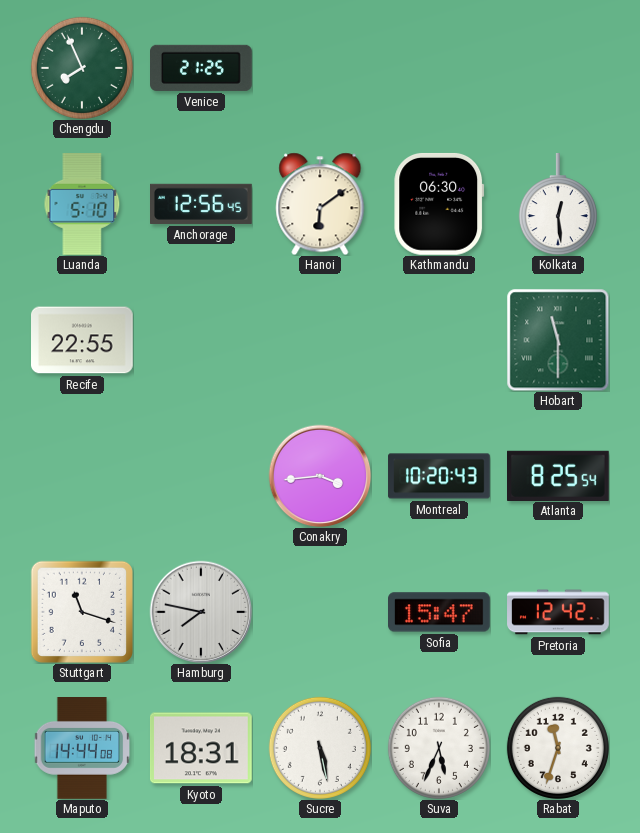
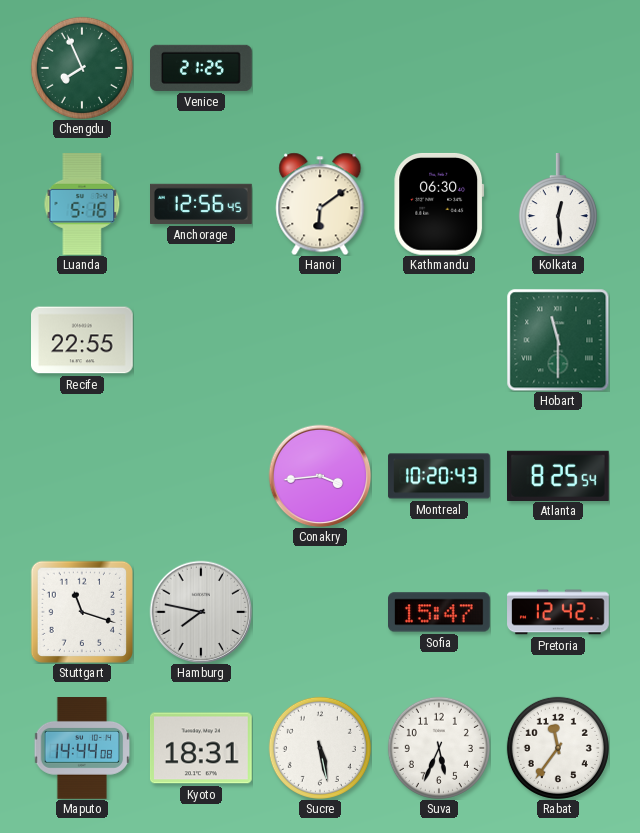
Luanda: 5:10 -> 5:16
Rabat: 11:33 -> 11:36
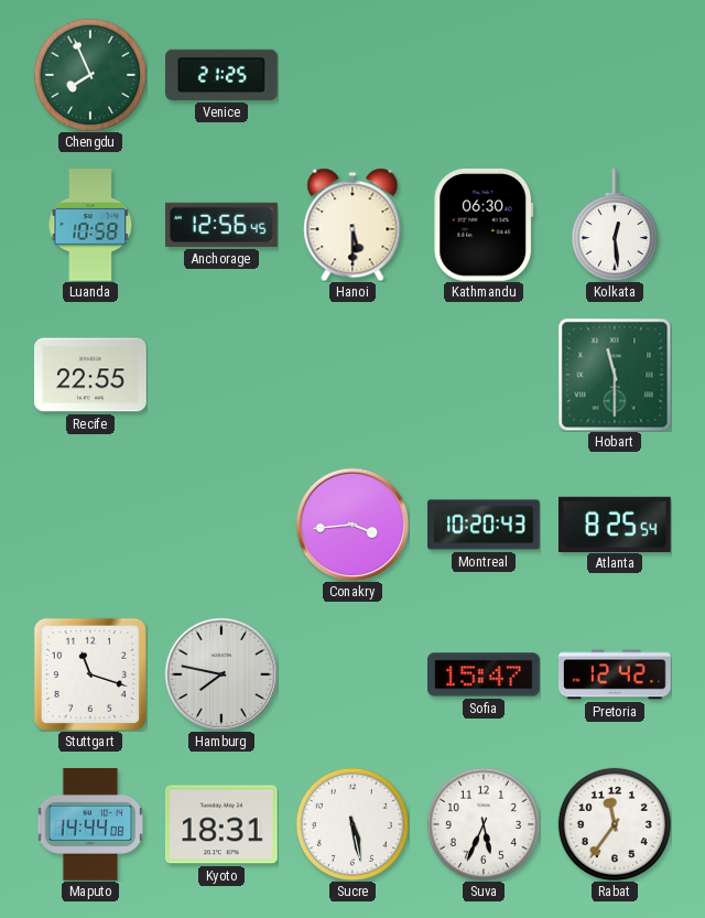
Luanda: 5:16 -> 10:58
Hanoi: 6:09 -> 5:30
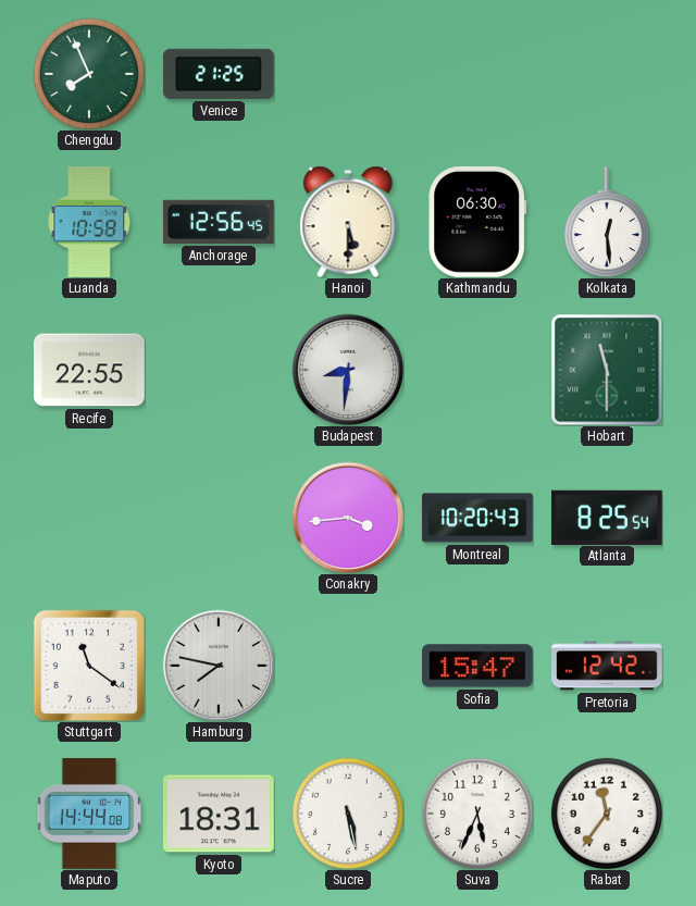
Budapest: none -> 8:31
Stuttgart: 11:18 -> 11:21
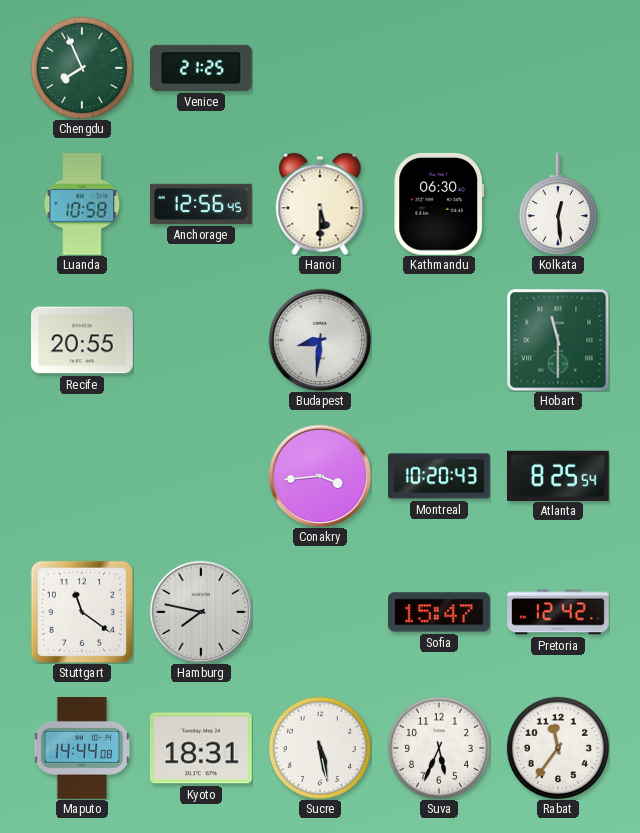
Recife: 22:55 -> 20:55
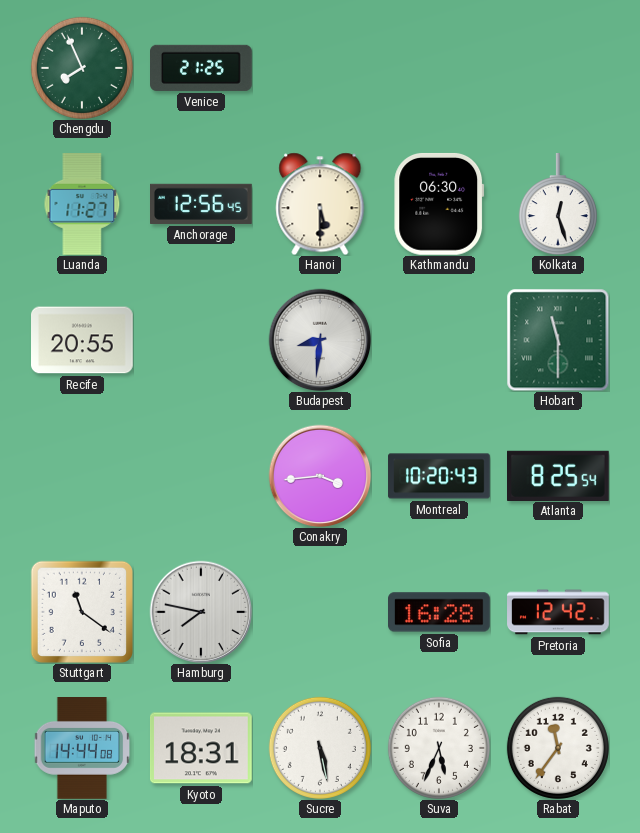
Luanda: 10:58 -> 11:27
Kolkata: 12:29 -> 12:27
Sofia: 15:47 -> 16:28
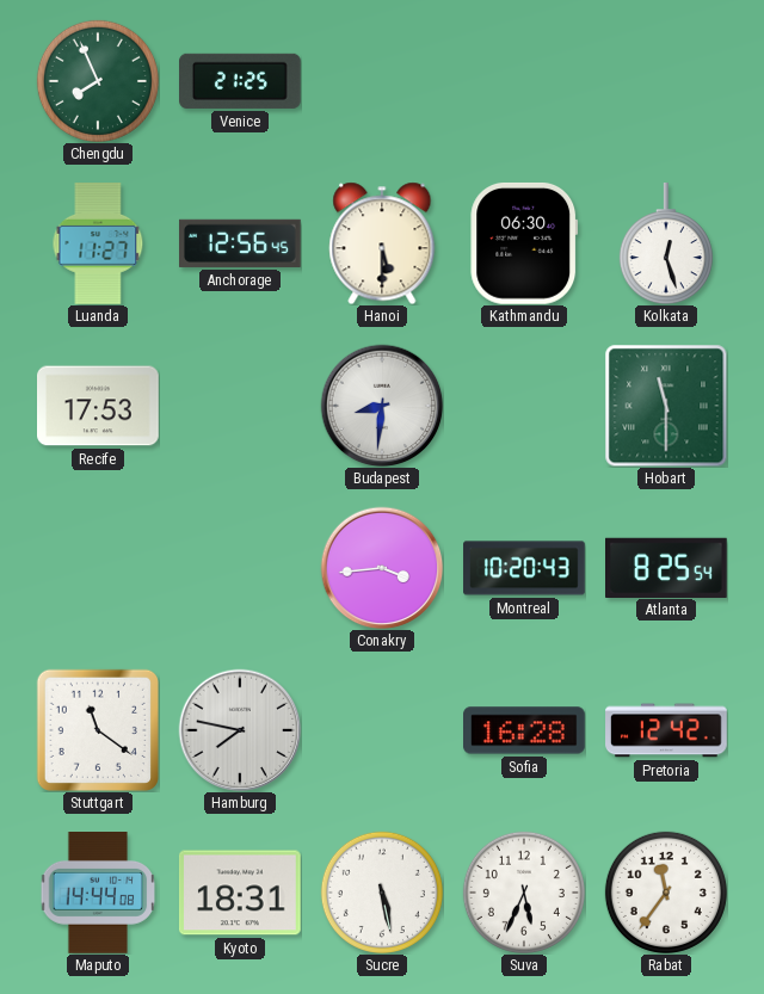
Recife: 20:55 -> 17:53
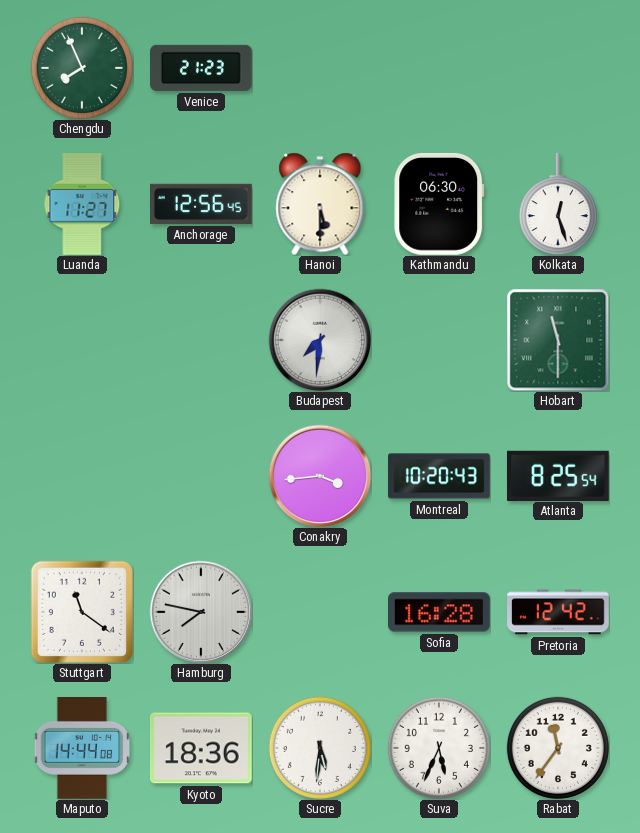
Venice: 21:25 -> 21:23
Recife: 17:53 -> none
Budapest: 8:31 -> 7:31
Kyoto: 18:31 -> 18:36
Sucre: 5:28 -> 5:31
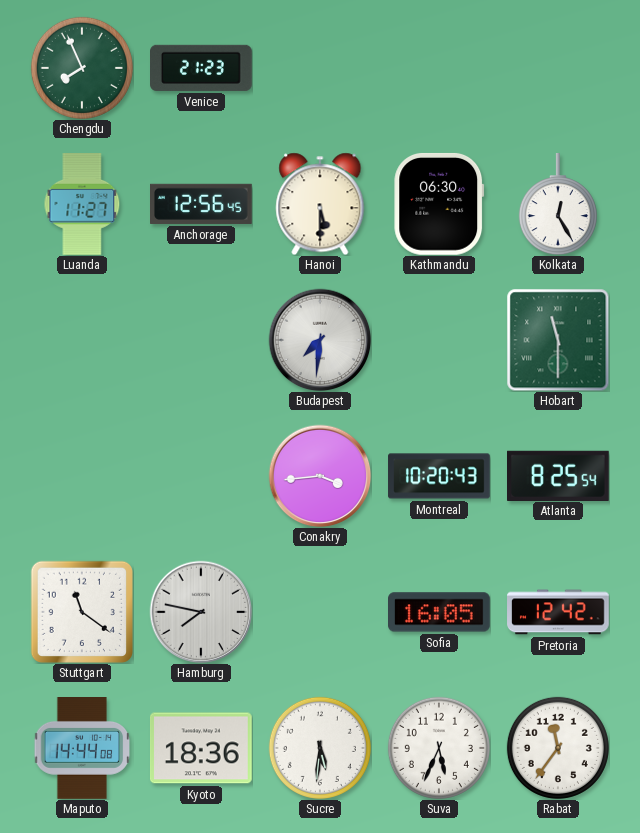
Kolkata: 12:27 -> 12:25
Sofia: 16:28 -> 16:05
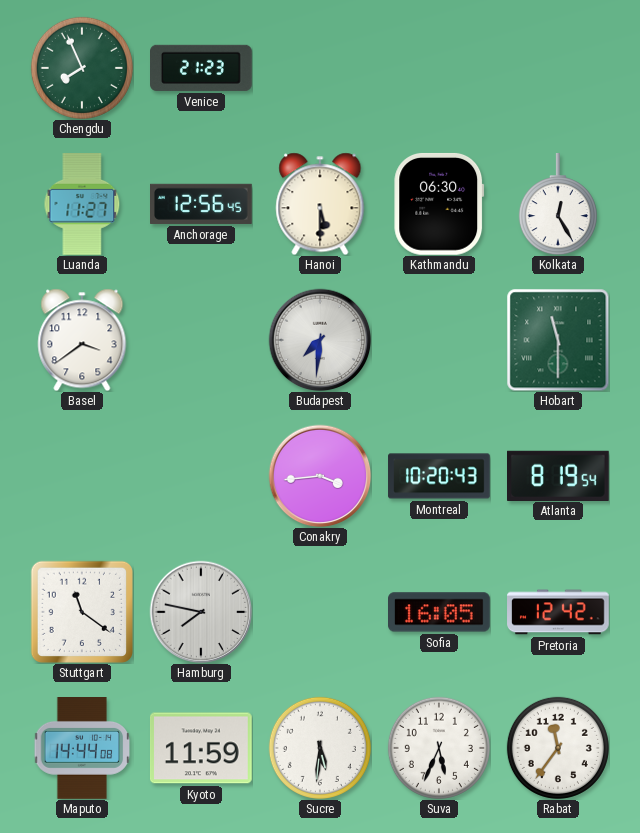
Basel: none -> 3:39
Atlanta: 8:25 -> 8:19
Kyoto: 18:36 -> 11:59
